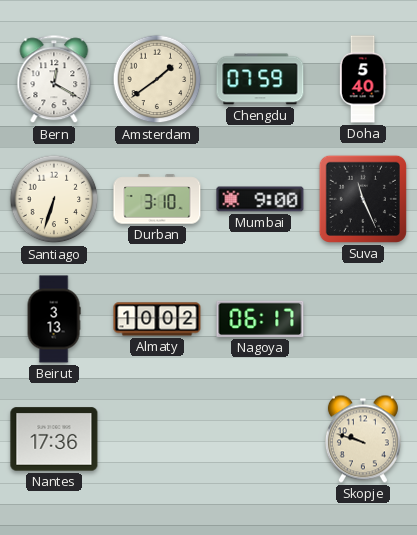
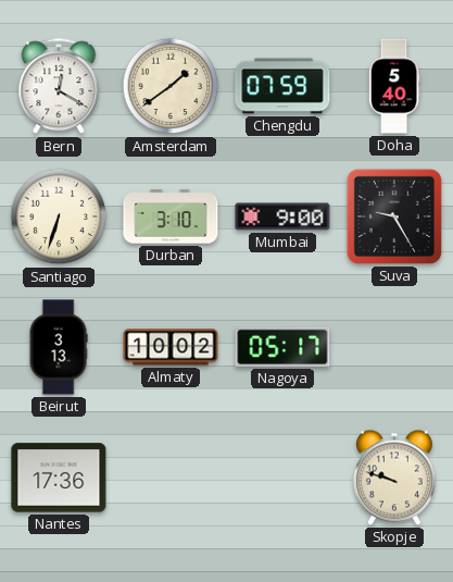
Suva: 11:26 -> 9:25
Nagoya: 06:17 -> 05:17
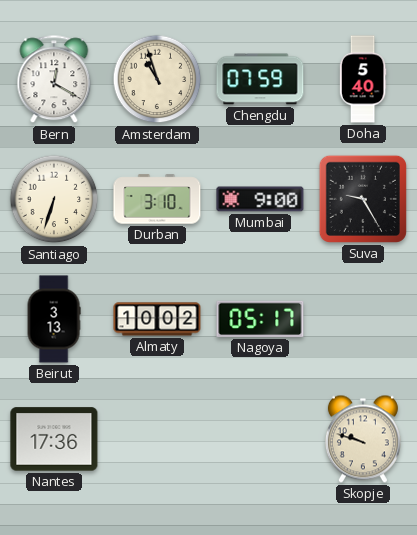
Amsterdam: 1:39 -> 10:57
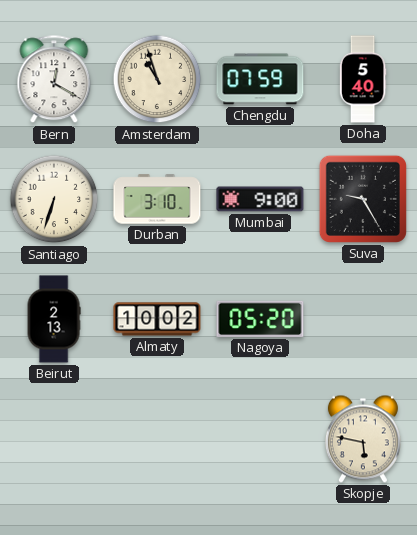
Beirut: 3:13 -> 2:13
Nagoya: 05:17 -> 05:20
Nantes: 17:36 -> none
Skopje: 9:48 -> 5:47
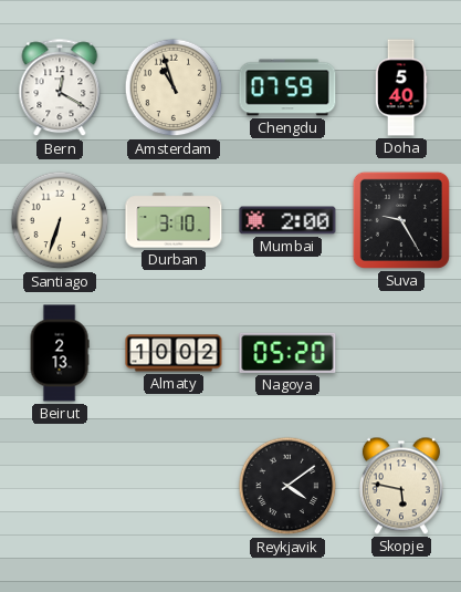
Mumbai: 9:00 -> 2:00
Reykjavik: none -> 4:09
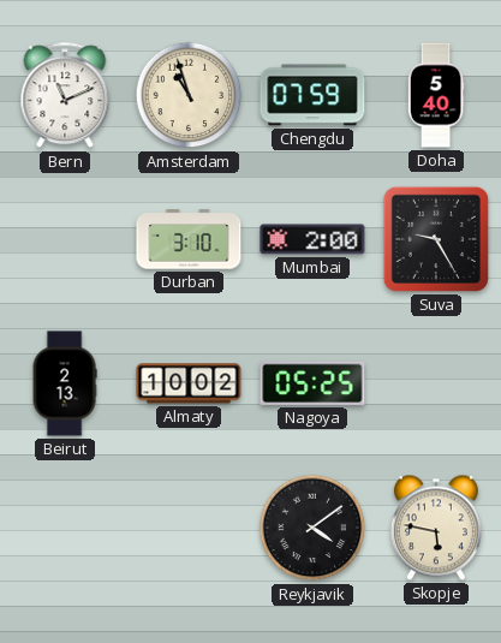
Bern: 12:20 -> 11:11
Santiago: 6:33 -> none
Nagoya: 05:20 -> 05:25
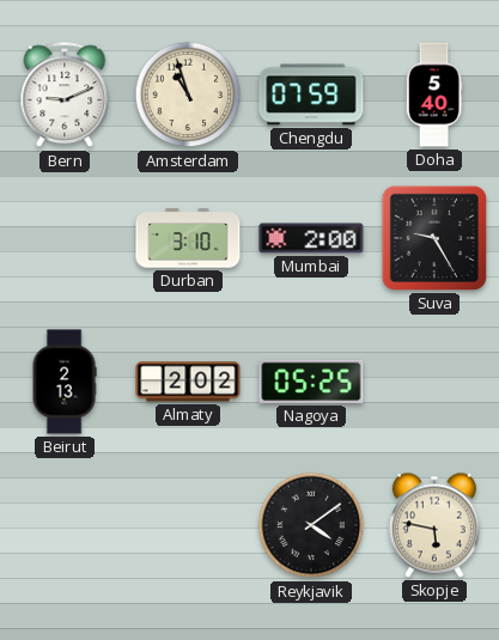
Bern: 11:11 -> 9:11
Almaty: 10:02 -> 2:02
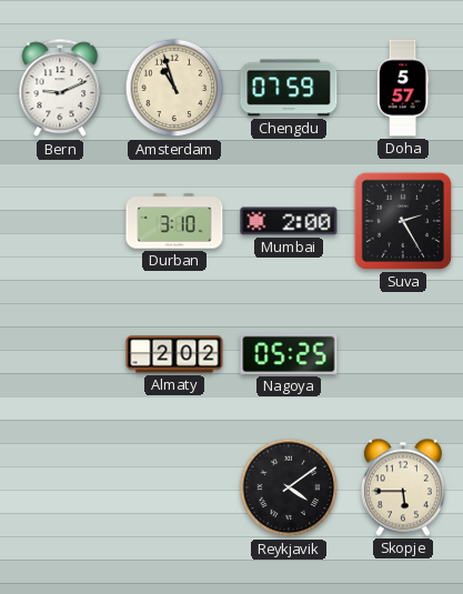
Doha: 5:40 -> 5:57
Suva: 9:25 -> 2:25
Beirut: 2:13 -> none
Skopje: 5:47 -> 5:45
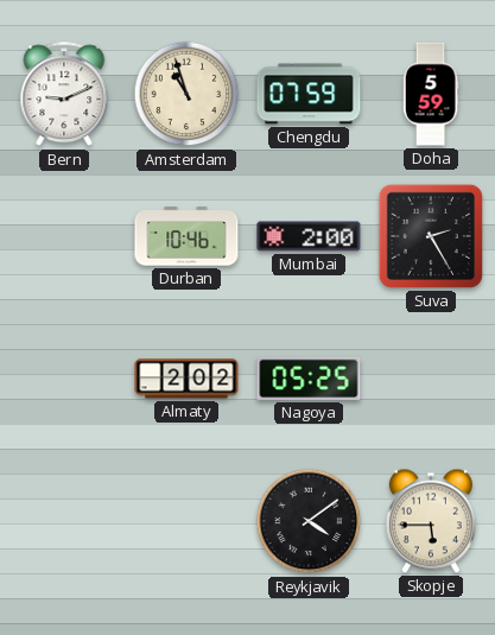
Doha: 5:57 -> 5:59
Durban: 3:10 -> 10:46
